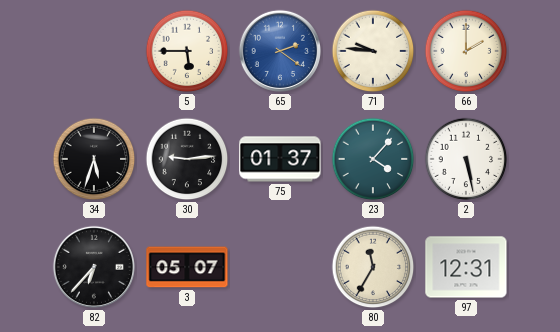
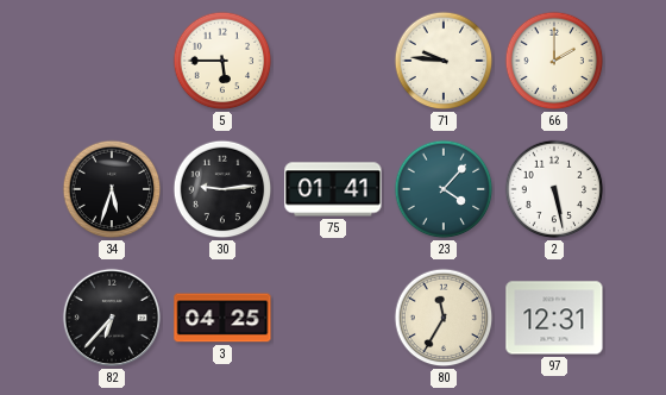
65: 2:21 -> none
75: 01:37 -> 01:41
3: 05:07 -> 04:25
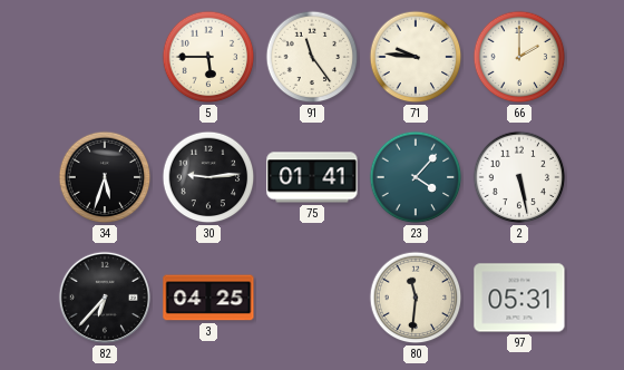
91: none -> 11:24
80: 11:35 -> 11:31
97: 12:31 -> 05:31
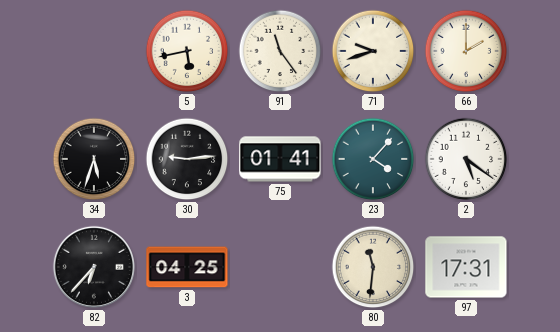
5: 5:45 -> 5:43
71: 9:46 -> 9:42
2: 5:28 -> 5:21
97: 05:31 -> 17:31
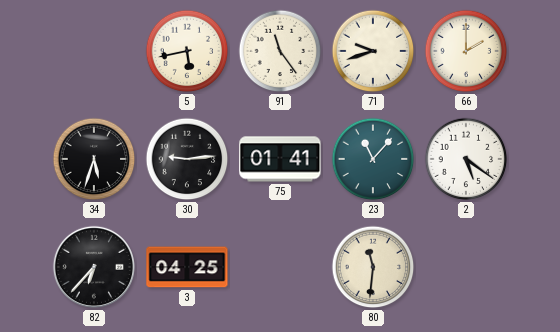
23: 4:07 -> 11:07
97: 17:31 -> none
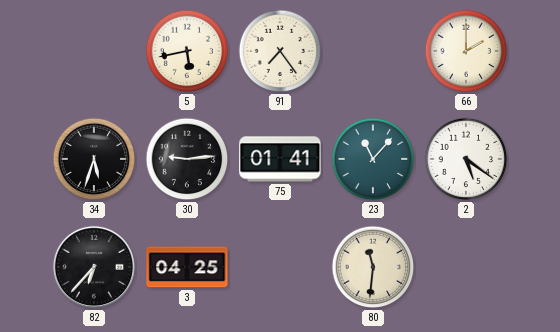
91: 11:24 -> 7:24
71: 9:42 -> none
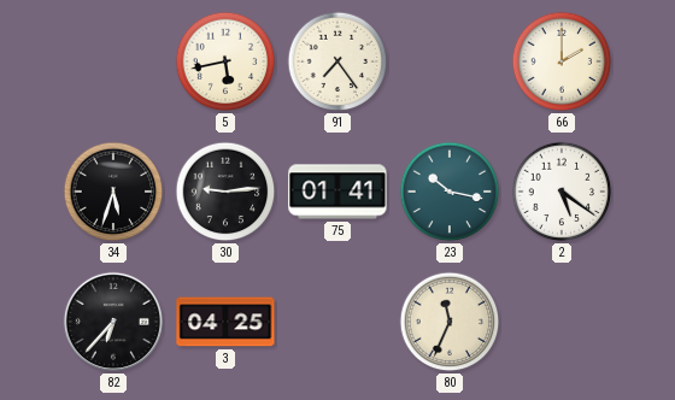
23: 11:07 -> 10:17
80: 11:31 -> 11:34
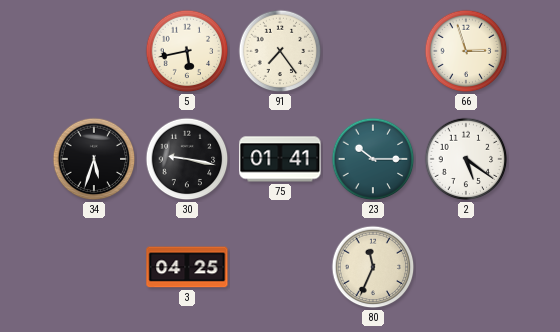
66: 2:00 -> 2:57
30: 9:14 -> 9:17
23: 10:17 -> 10:15
82: 6:37 -> none
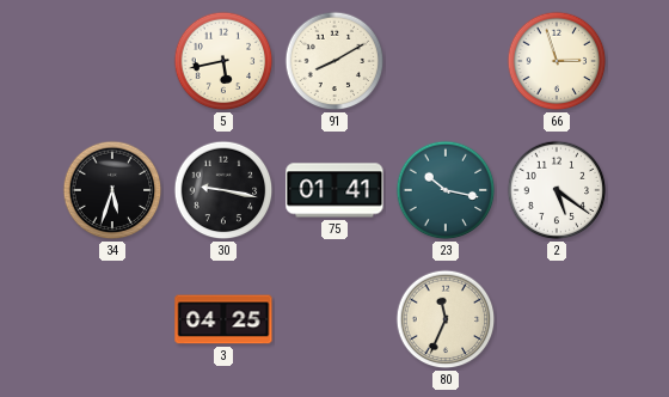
91: 7:24 -> 8:10
23: 10:15 -> 10:17
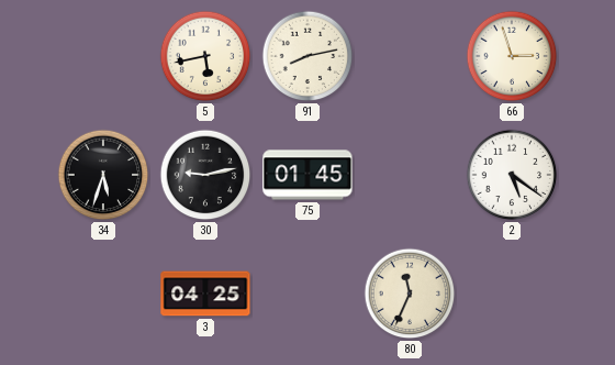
91: 8:10 -> 8:13
30: 9:17 -> 9:13
75: 01:41 -> 01:45
23: 10:17 -> none
